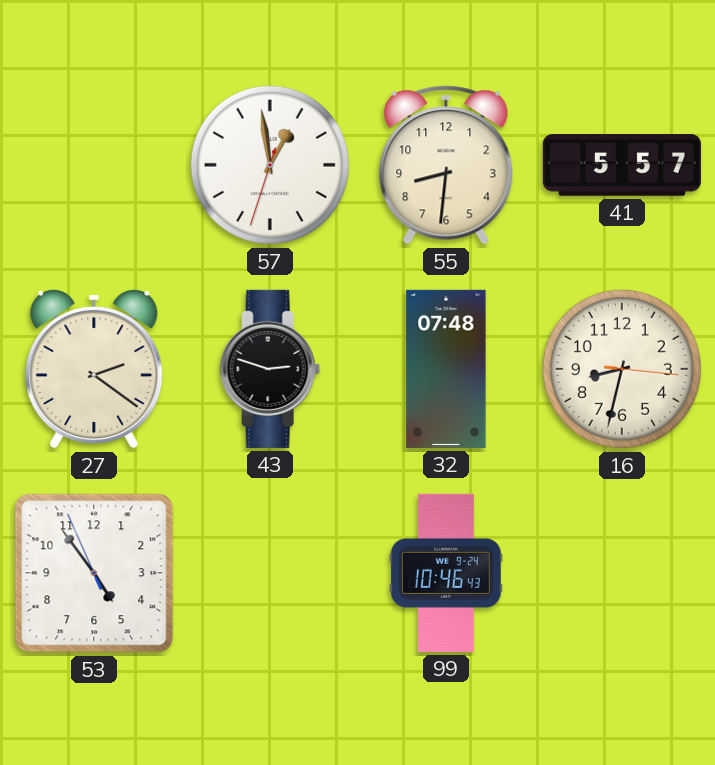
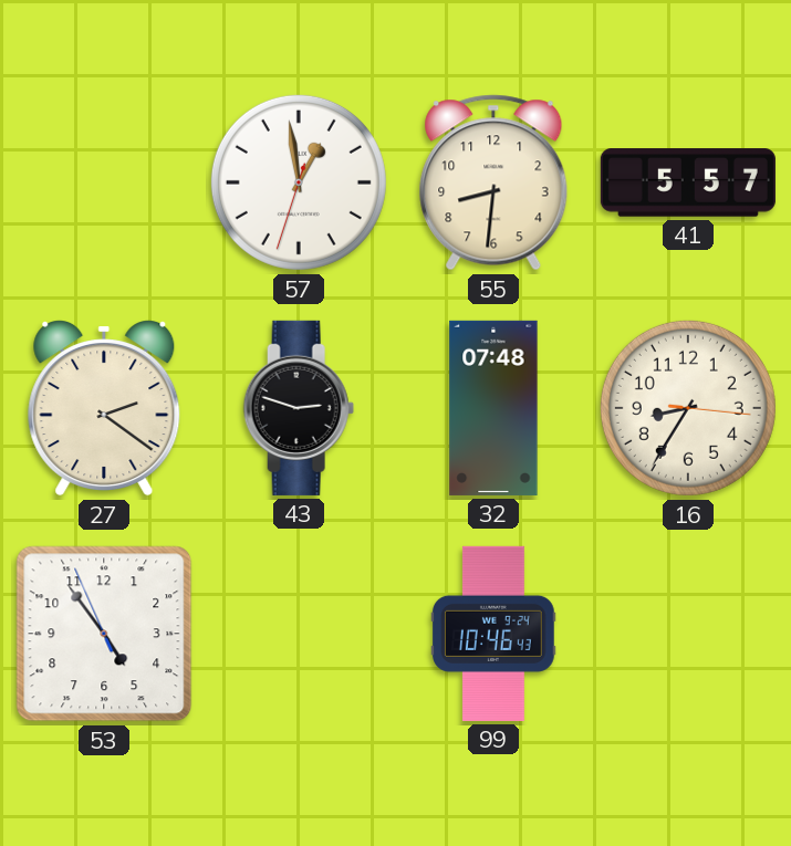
16: 8:32 -> 8:35
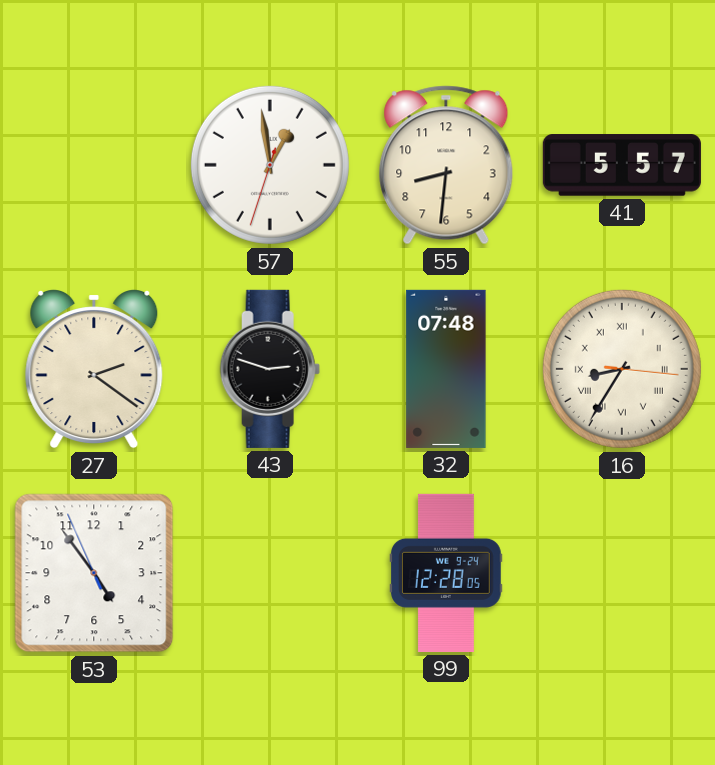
16 numerals: Arabic -> Roman
99: 10:46 -> 12:28
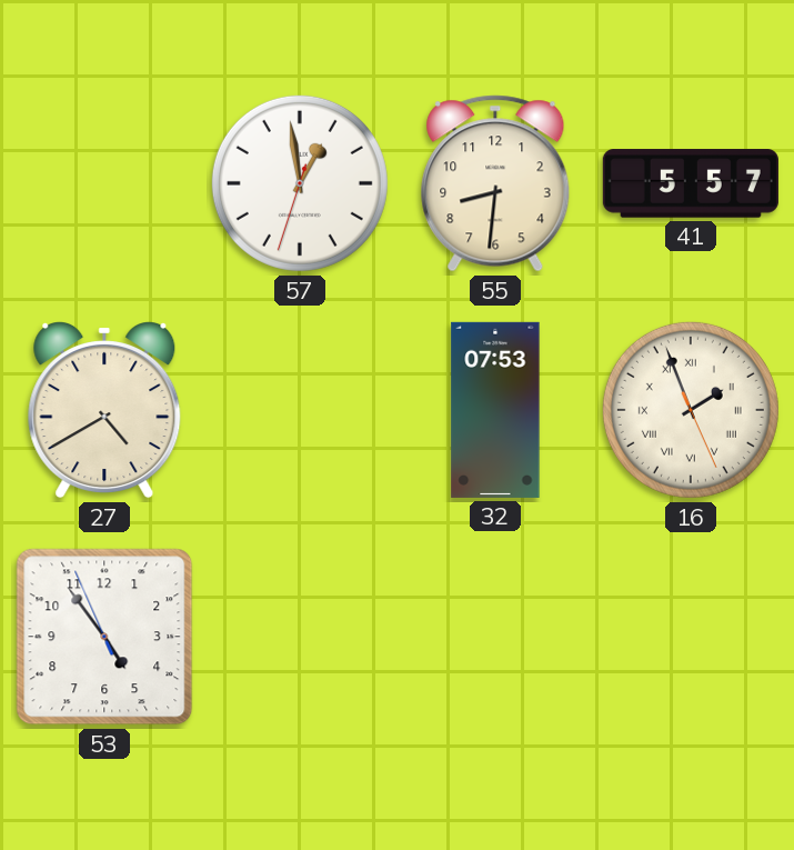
27: 2:21 -> 4:40
43: 2:48 -> none
32: 07:48 -> 07:53
16: 8:35 -> 1:56
99: 12:28 -> none
